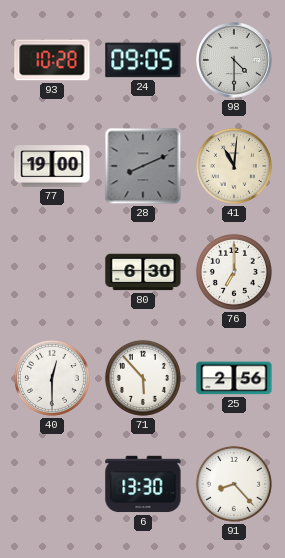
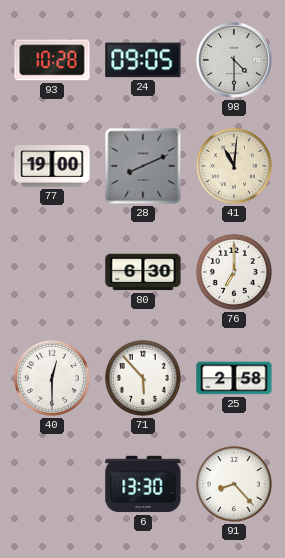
25: 2:56 -> 2:58
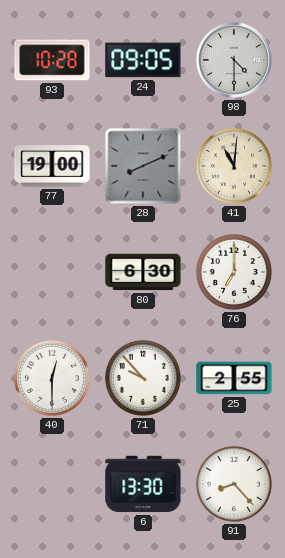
71: 5:53 -> 9:53
25: 2:58 -> 2:55
